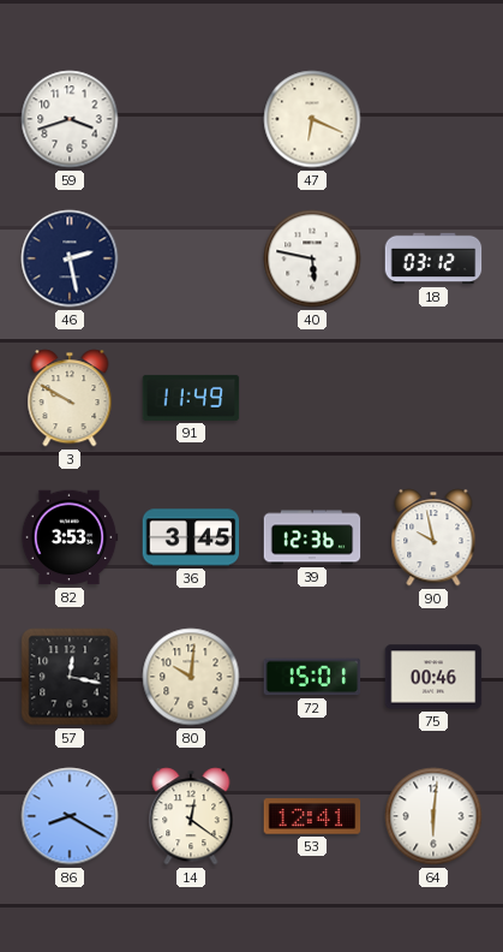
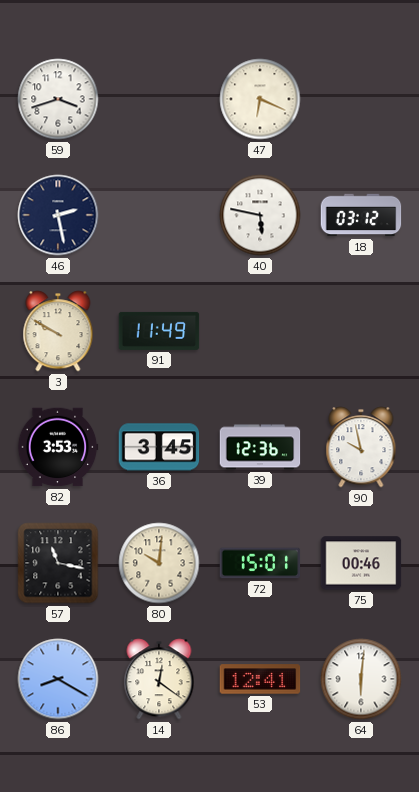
57: 12:17 -> 11:17
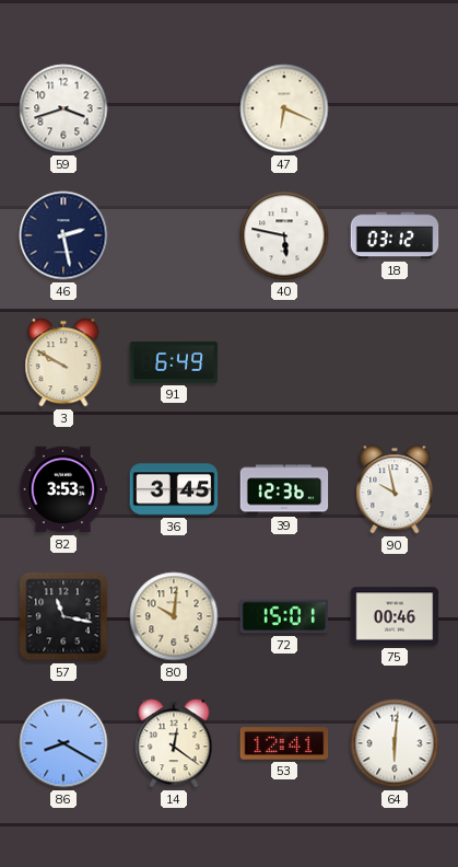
91: 11:49 -> 6:49
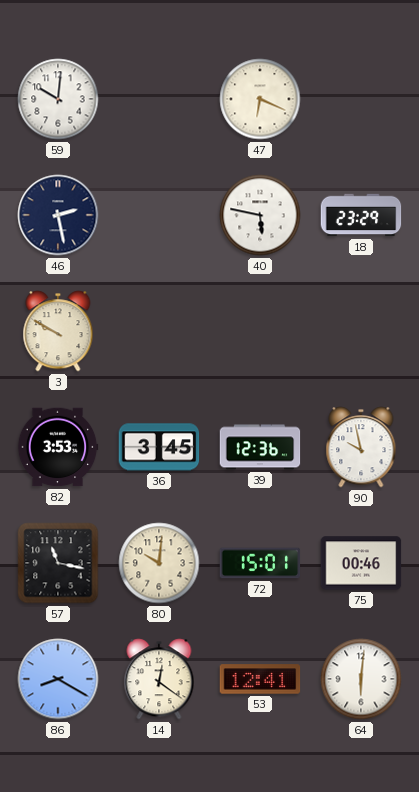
59: 3:42 -> 10:01
18: 03:12 -> 23:29
91: 6:49 -> none
